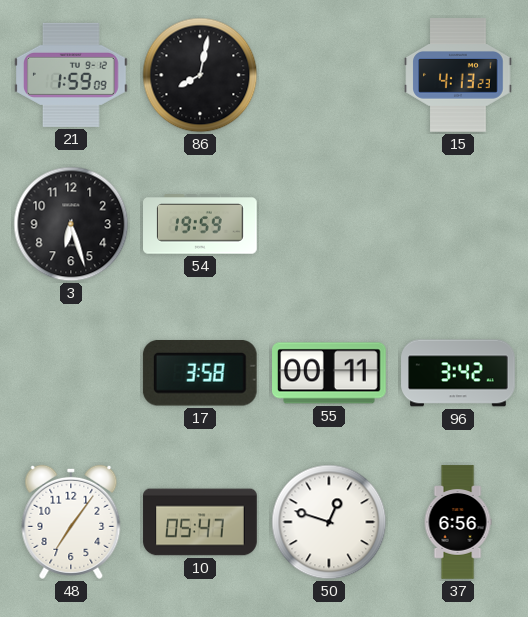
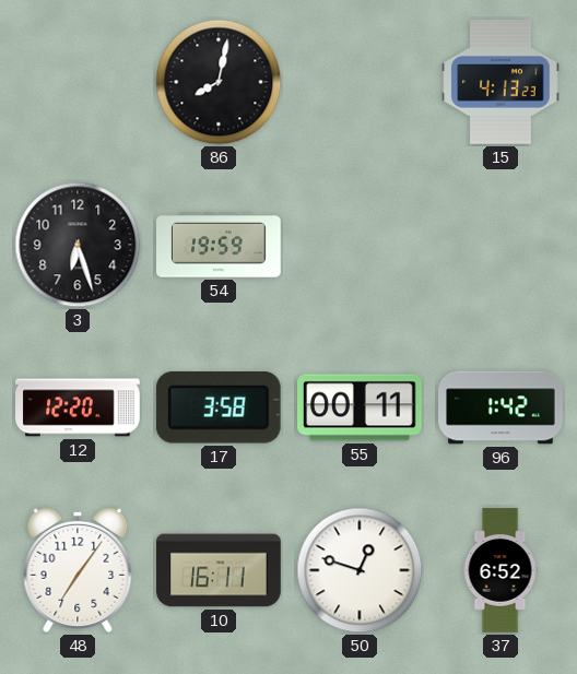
21: 1:59 -> none
12: none -> 12:20
96: 3:42 -> 1:42
10: 05:47 -> 16:11
37: 6:56 -> 6:52
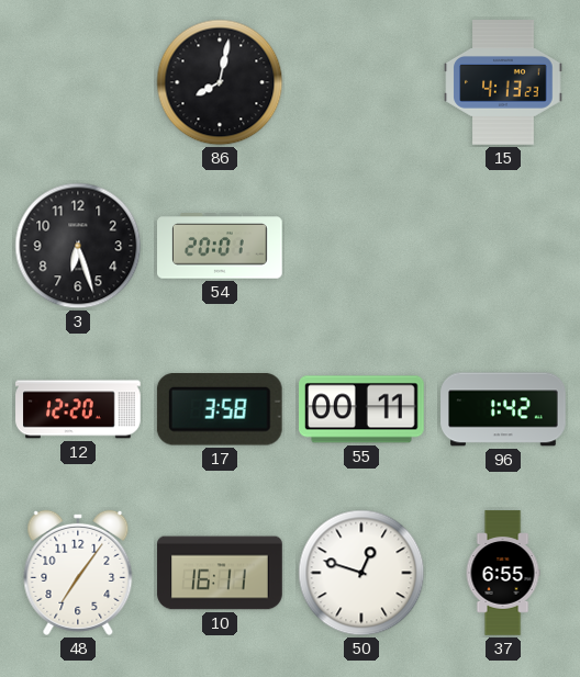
54: 19:59 -> 20:01
37: 6:52 -> 6:55
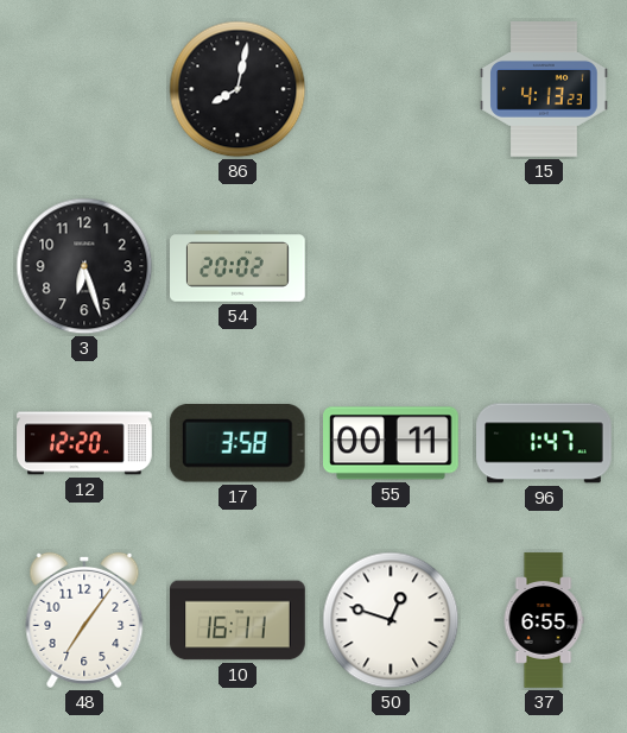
54: 20:01 -> 20:02
96: 1:42 -> 1:47
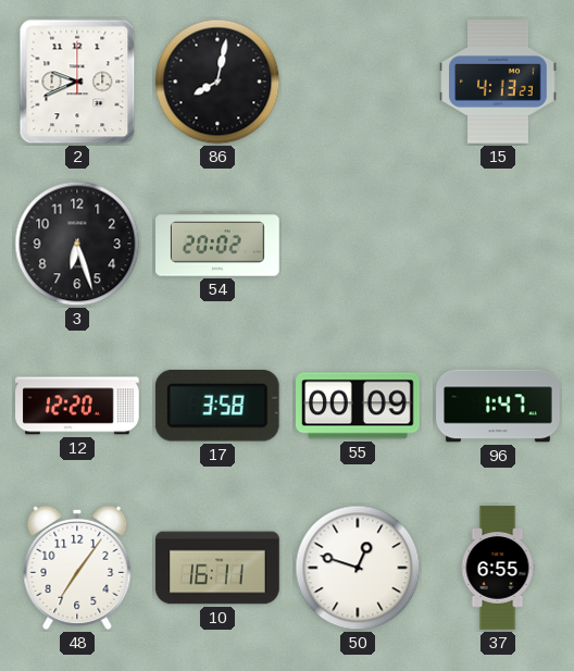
2: none -> 9:41
55: 00:11 -> 00:09
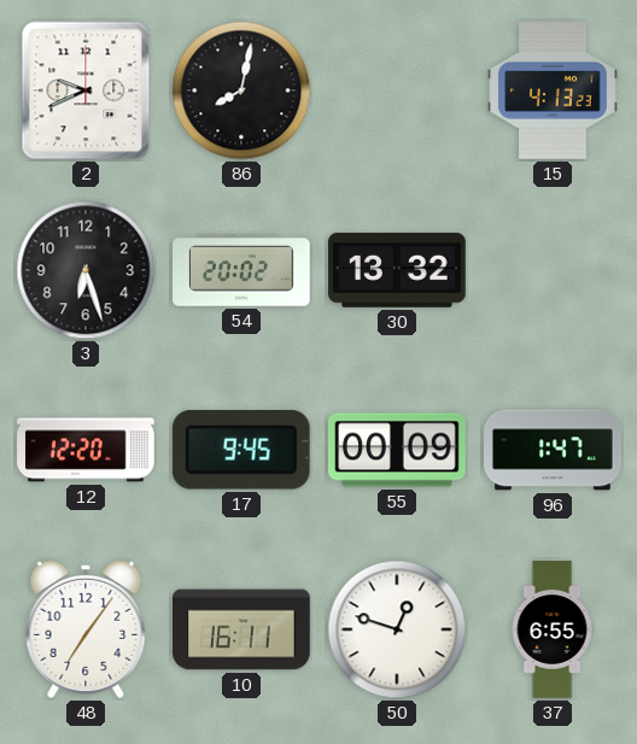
30: none -> 13:32
17: 3:58 -> 9:45
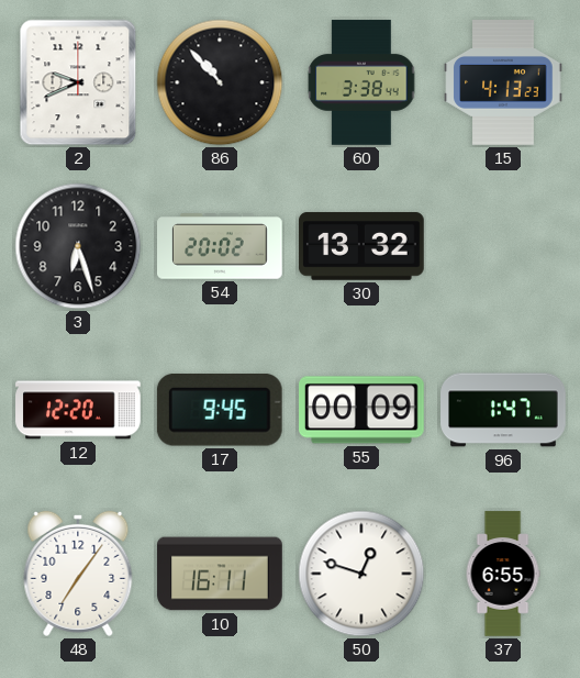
86: 8:02 -> 10:53
60: none -> 3:38
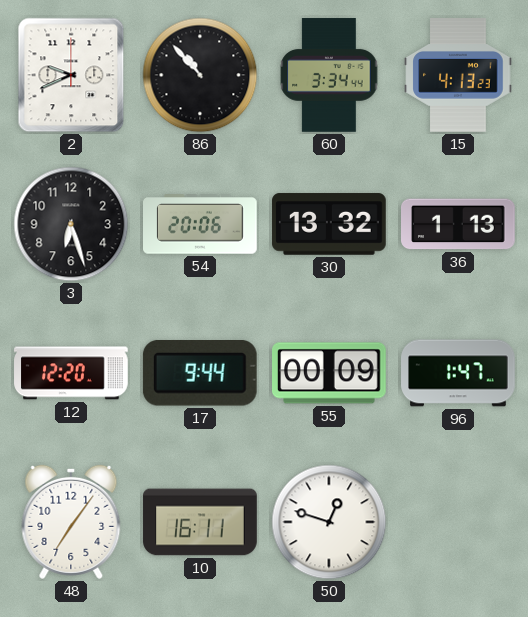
60: 3:38 -> 3:34
54: 20:02 -> 20:06
36: none -> 1:13
17: 9:45 -> 9:44
37: 6:55 -> none
